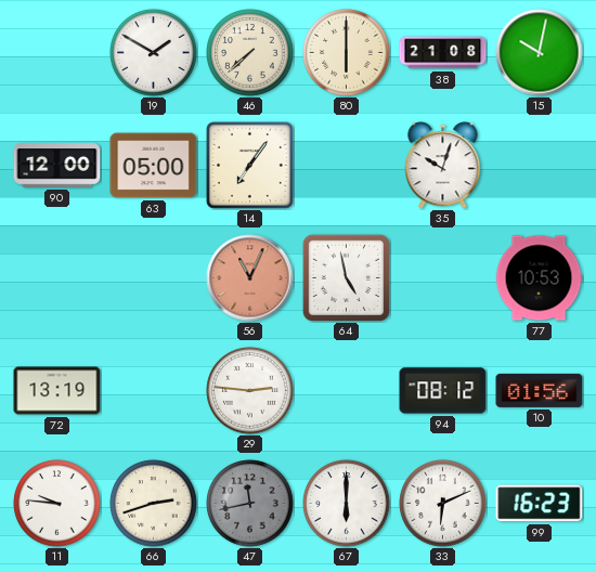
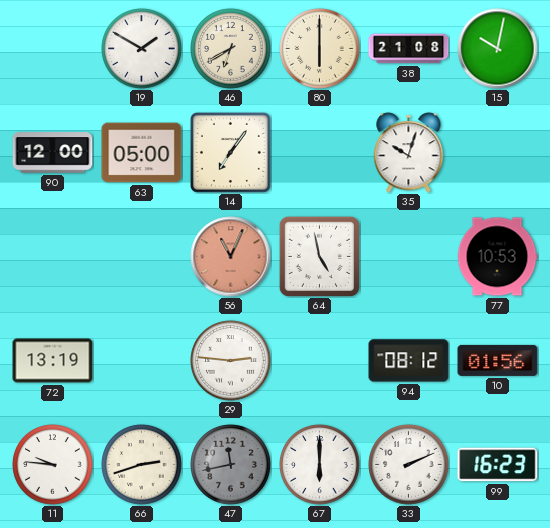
46: 7:38 -> 6:40
33: 6:11 -> 2:11
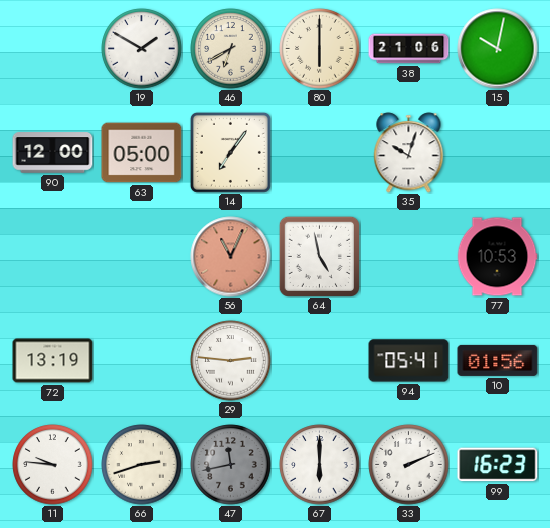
38: 21:08 -> 21:06
94: 08:12 -> 05:41
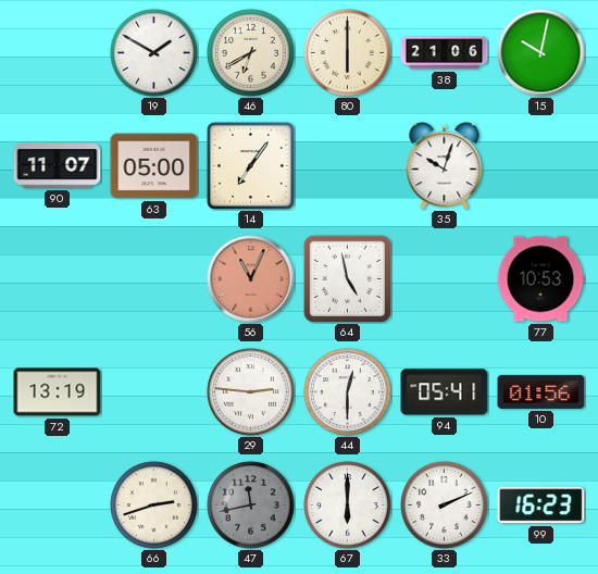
90: 12:00 -> 11:07
44: none -> 12:30
11: 9:46 -> none
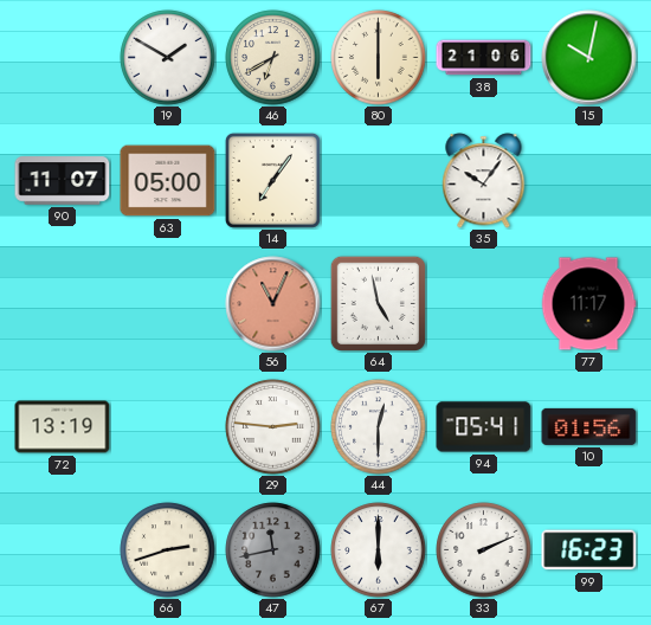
35: 10:03 -> 10:06
77: 10:53 -> 11:17
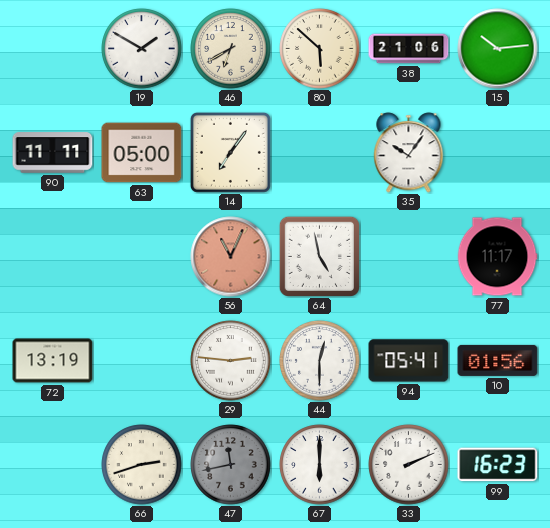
80: 6:00 -> 5:52
15: 10:02 -> 10:14
90: 11:07 -> 11:11
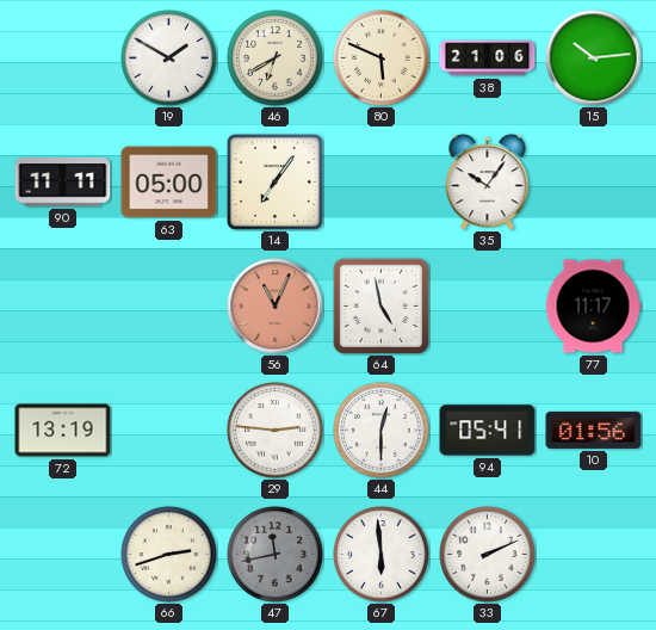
80: 5:52 -> 5:49
67: 6:00 -> 5:59
99: 16:23 -> none
